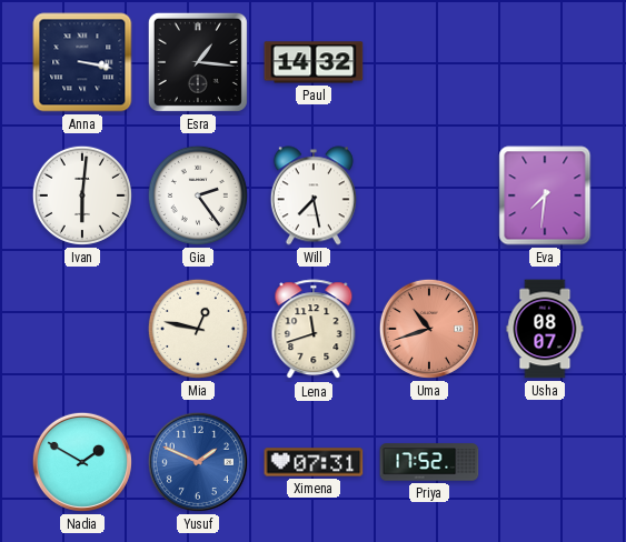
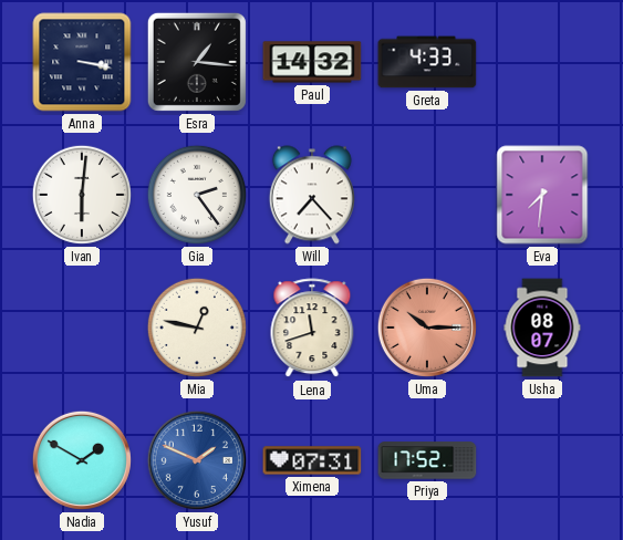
Greta: none -> 4:33
Will: 7:28 -> 7:23
Uma: 10:42 -> 10:15
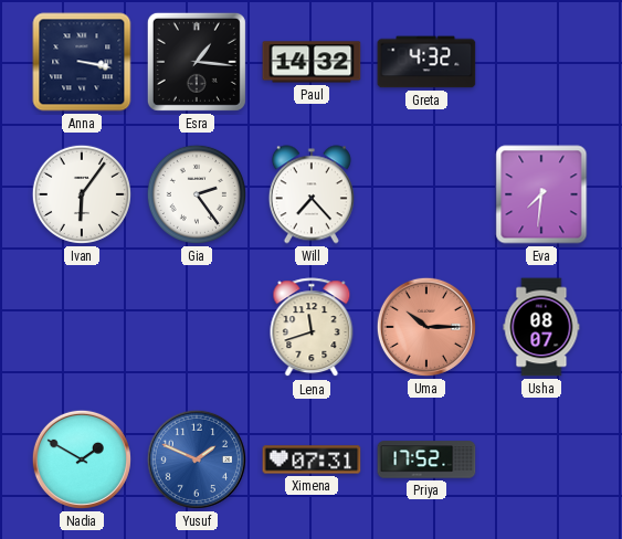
Greta: 4:33 -> 4:32
Ivan: 6:01 -> 6:06
Mia: 12:47 -> none
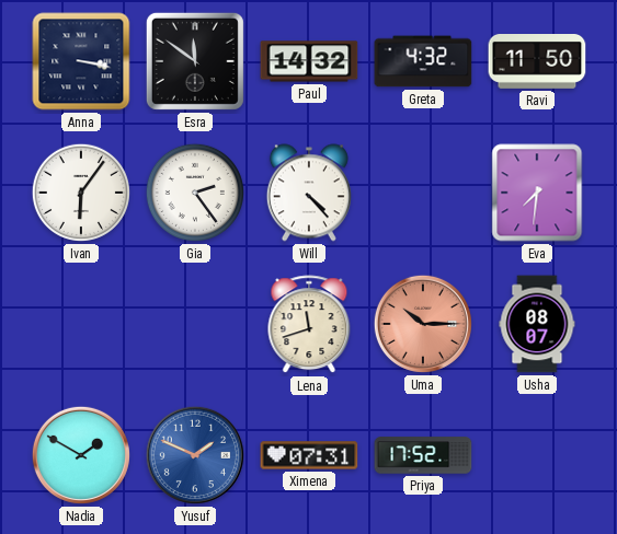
Esra: 1:16 -> 11:51
Ravi: none -> 11:50
Will: 7:23 -> 4:23
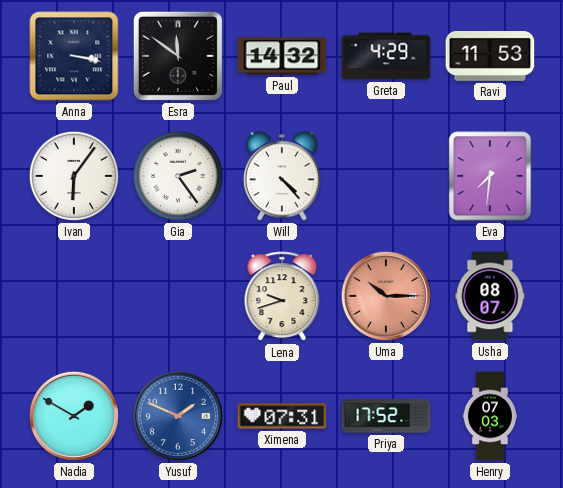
Greta: 4:32 -> 4:29
Ravi: 11:50 -> 11:53
Lena: 11:42 -> 9:42
Henry: none -> 07:03
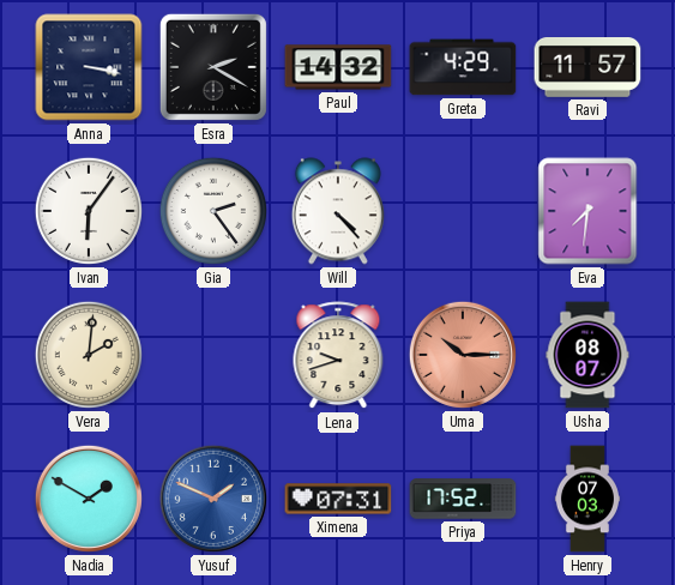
Esra: 11:51 -> 2:20
Ravi: 11:53 -> 11:57
Vera: none -> 2:01
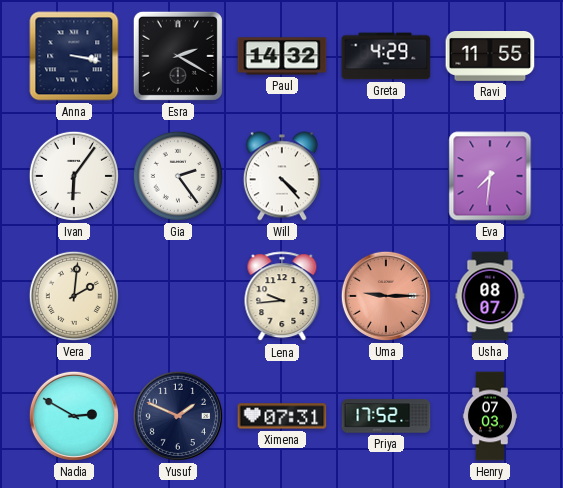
Ravi: 11:57 -> 11:55
Lena: 9:42 -> 9:44
Uma: 10:15 -> 9:15
Nadia: 1:50 -> 2:50
Yusuf dial: blue -> navy
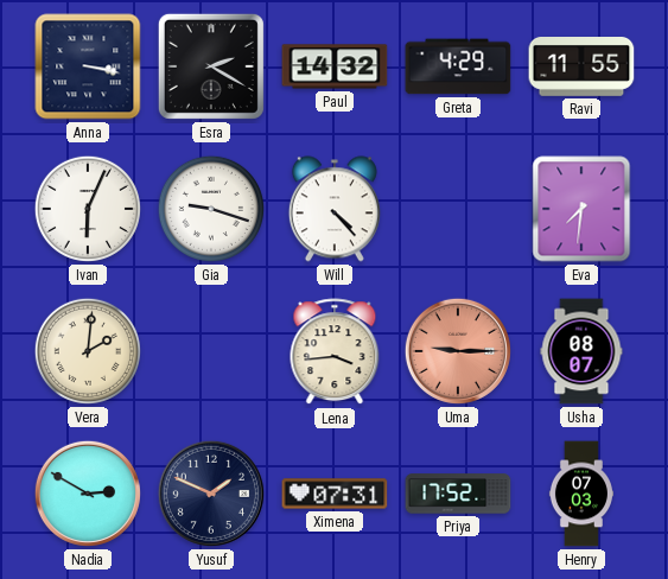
Ivan: 6:06 -> 6:04
Gia: 2:24 -> 9:18
Lena: 9:44 -> 3:44
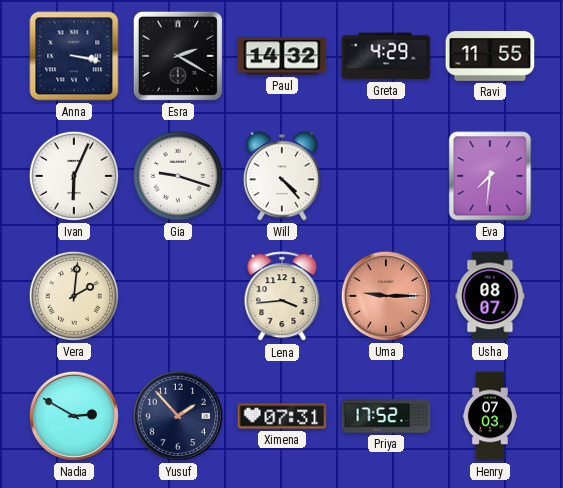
Yusuf: 1:49 -> 1:53
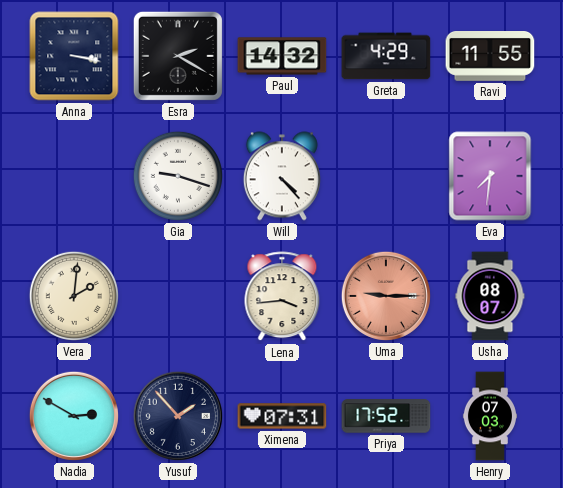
Ivan: 6:04 -> none
